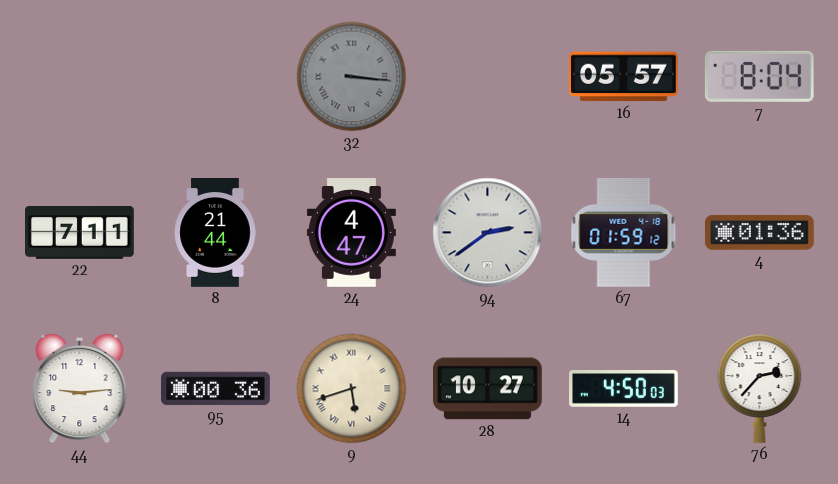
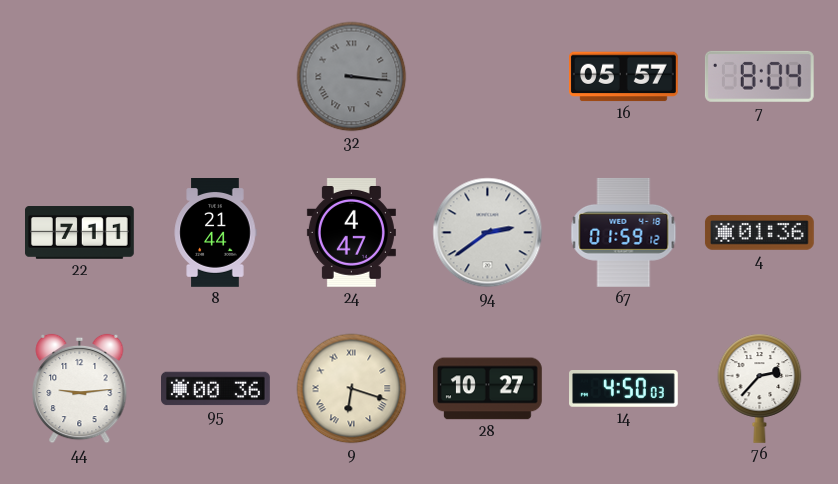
9: 5:42 -> 6:18
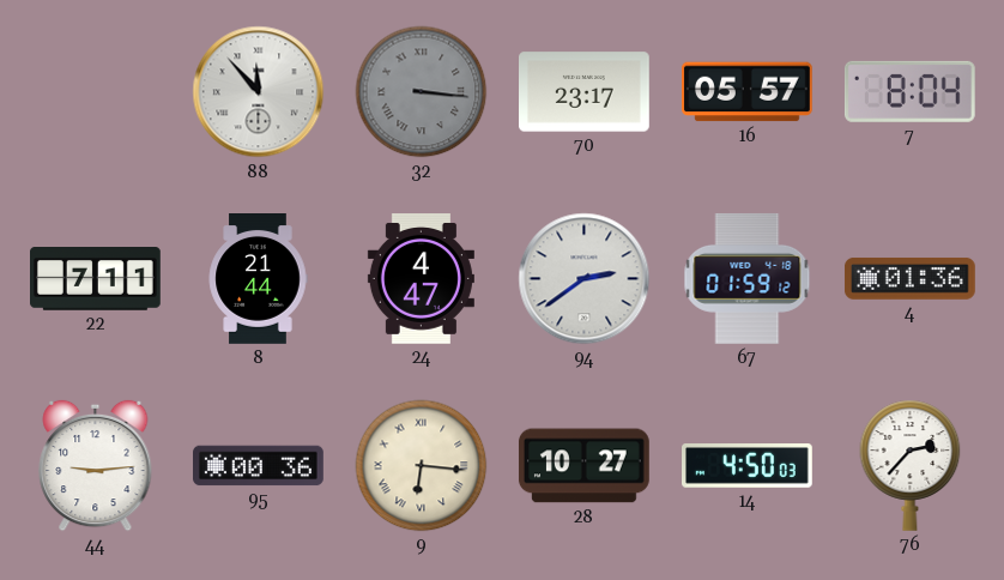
88: none -> 11:53
70: none -> 23:17
9: 6:18 -> 6:16
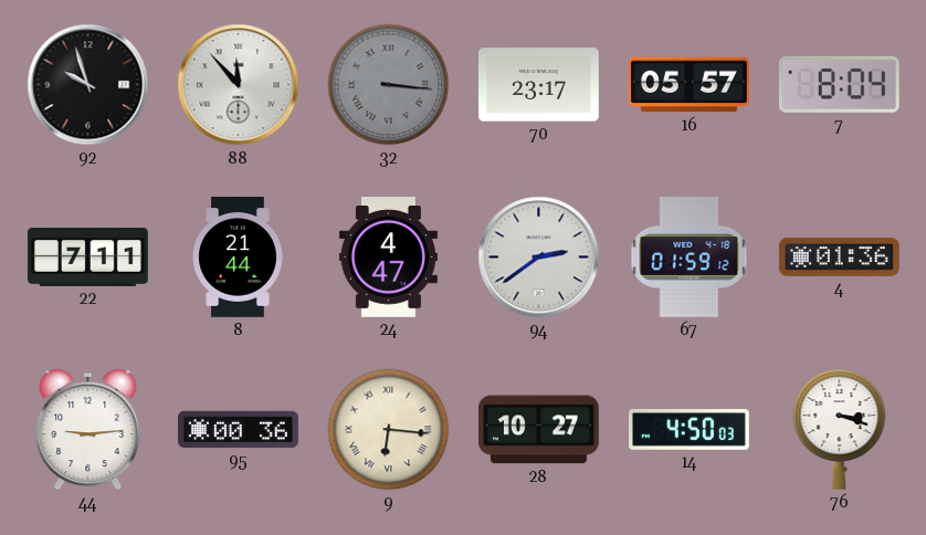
92: none -> 9:57
76: 2:37 -> 3:18
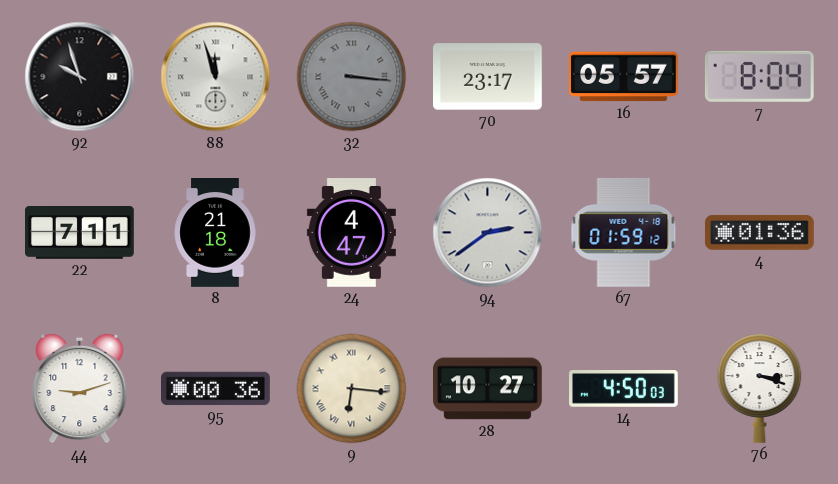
88: 11:53 -> 11:57
8: 21:44 -> 21:18
44: 9:14 -> 9:12
